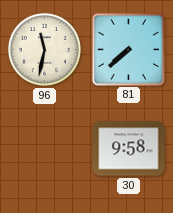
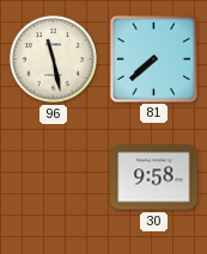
96: 11:32 -> 11:28
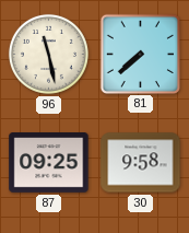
87: none -> 09:25
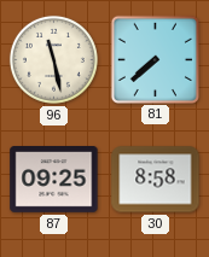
30: 9:58 -> 8:58
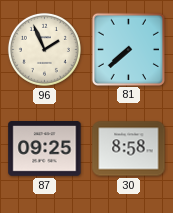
96: 11:28 -> 1:56
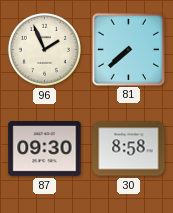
87: 09:25 -> 09:30
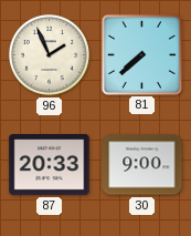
87: 09:30 -> 20:33
30: 8:58 -> 9:00
